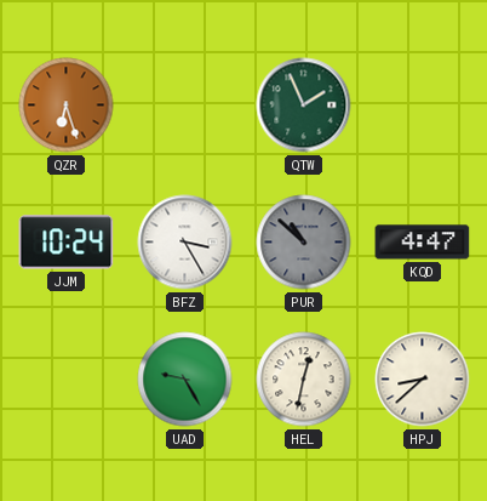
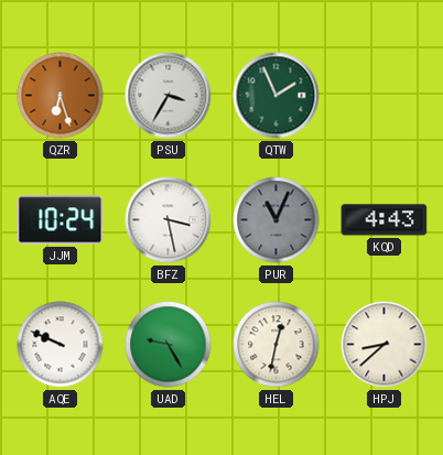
PSU: none -> 3:35
BFZ: 3:25 -> 3:28
PUR: 10:52 -> 11:04
KQD: 4:47 -> 4:43
AQE: none -> 9:49
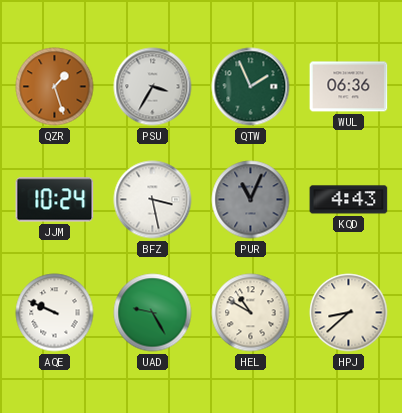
QZR: 6:27 -> 1:27
WUL: none -> 06:36
HEL: 12:32 -> 10:50
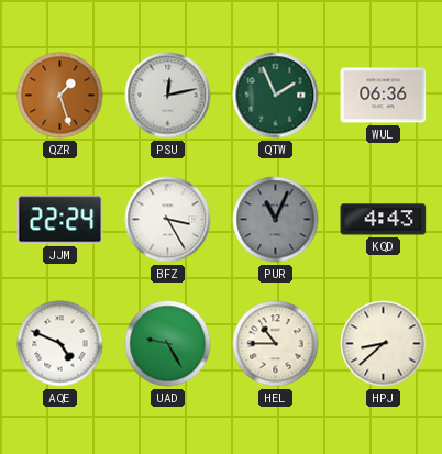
PSU: 3:35 -> 12:13
JJM: 10:24 -> 22:24
BFZ: 3:28 -> 3:25
AQE: 9:49 -> 4:49
HEL: 10:50 -> 10:45
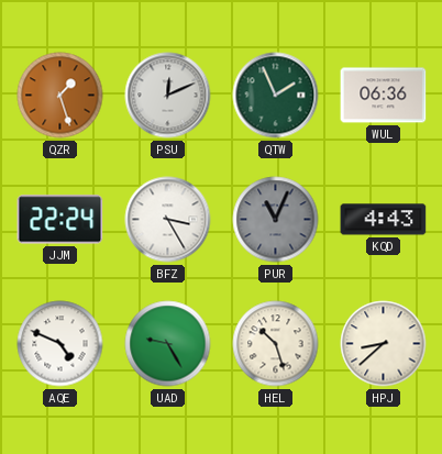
PSU: 12:13 -> 12:11
HEL: 10:45 -> 10:27
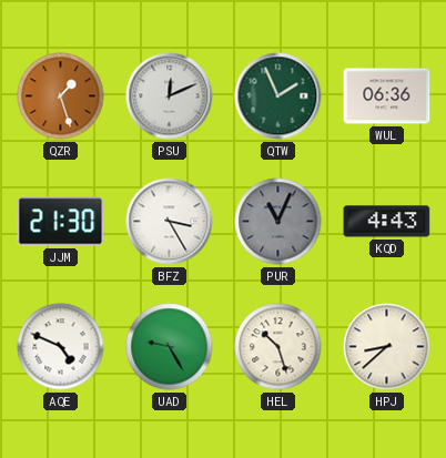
JJM: 22:24 -> 21:30
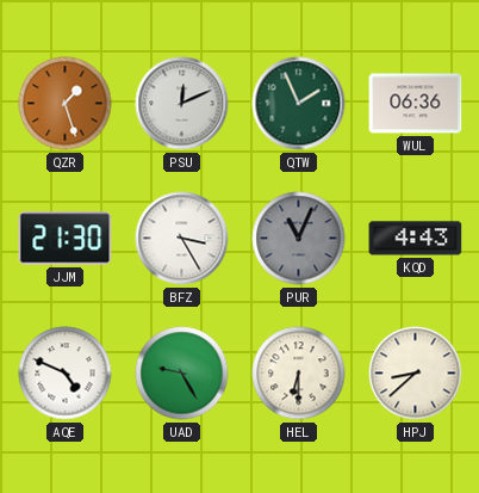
HEL: 10:27 -> 6:30
